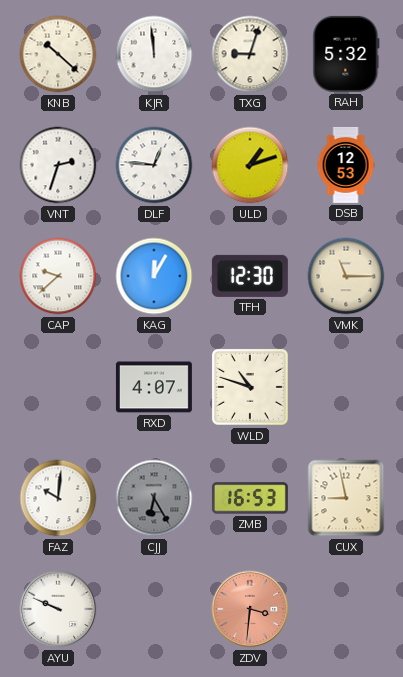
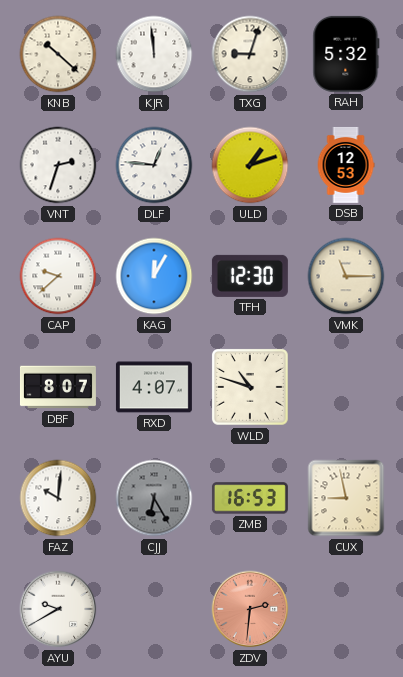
DBF: none -> 8:07
AYU: 9:49 -> 9:40
ZDV: 3:31 -> 2:31
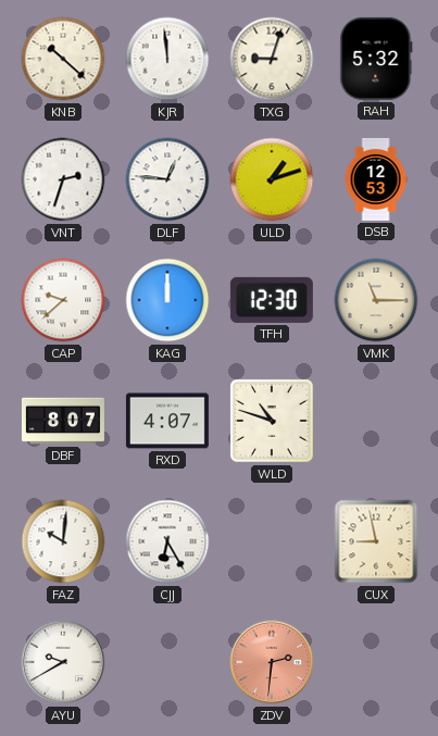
KAG: 12:05 -> 12:00
CJJ dial: grey -> white
ZMB: 16:53 -> none
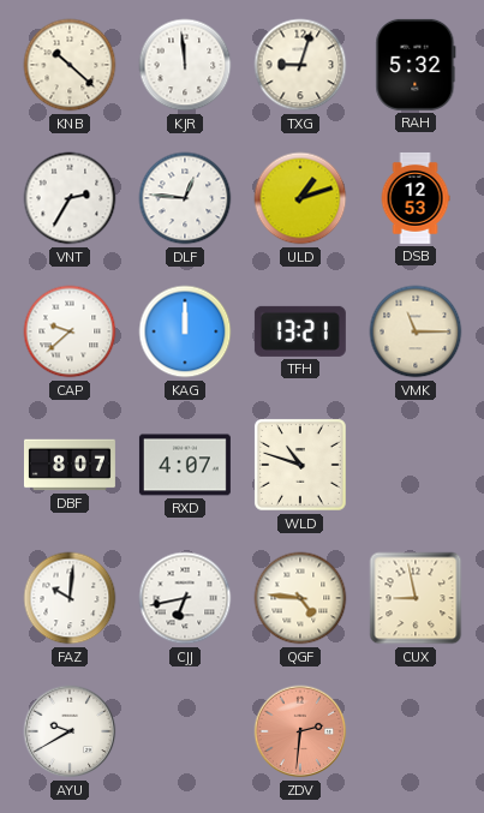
VNT: 2:33 -> 2:35
TFH: 12:30 -> 13:21
CJJ: 6:25 -> 6:43
QGF: none -> 4:46
